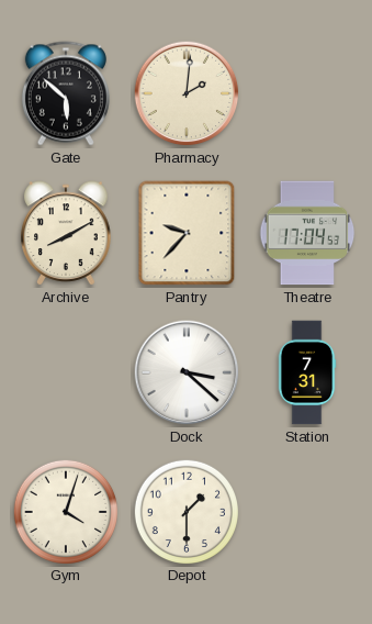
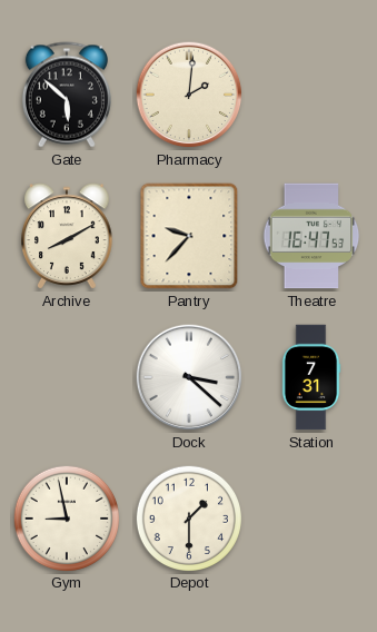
Theatre: 17:04 -> 16:47
Gym: 4:03 -> 8:58
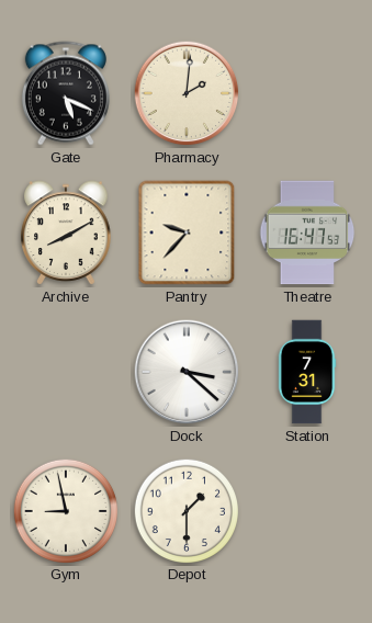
Gate: 5:52 -> 5:19
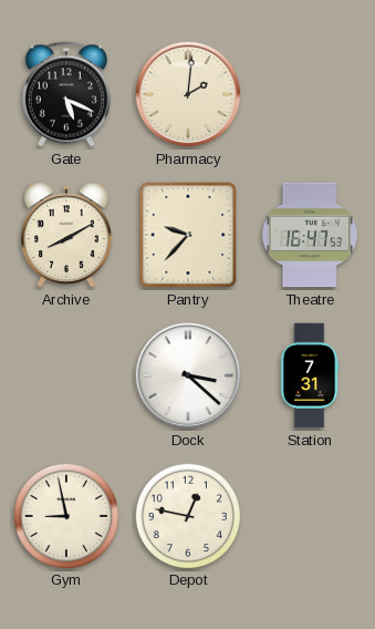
Depot: 1:30 -> 12:47
